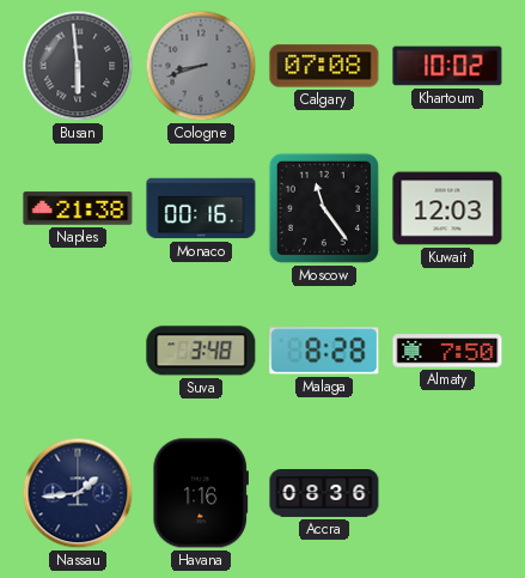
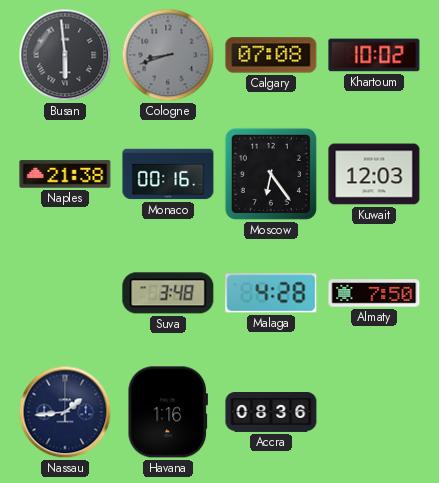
Moscow: 11:24 -> 6:24
Malaga: 8:28 -> 4:28
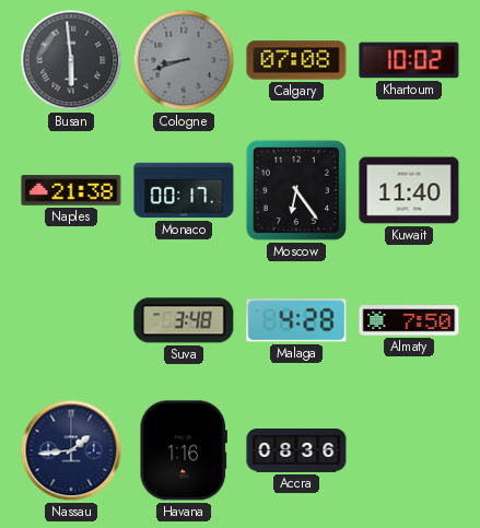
Monaco: 00:16 -> 00:17
Kuwait: 12:03 -> 11:40
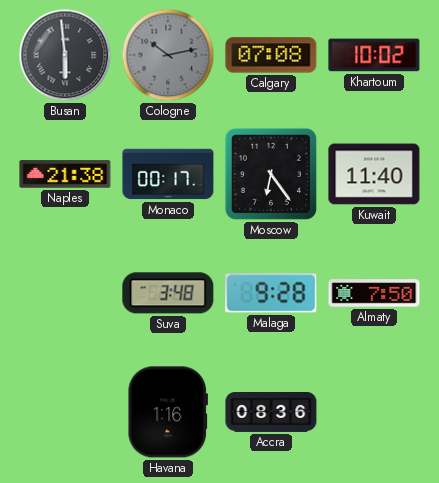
Cologne: 8:42 -> 10:13
Malaga: 4:28 -> 9:28
Nassau: 1:44 -> none
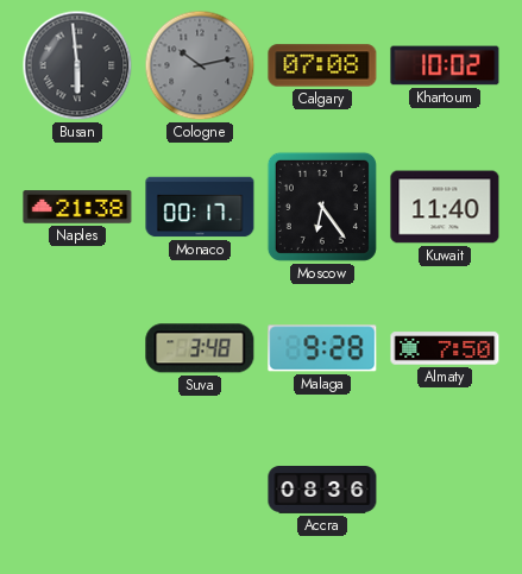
Havana: 1:16 -> none
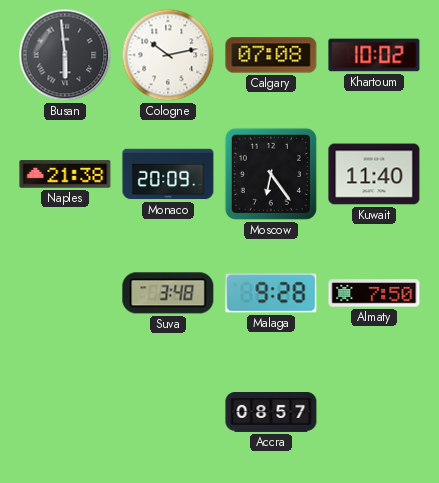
Cologne dial: grey -> white
Monaco: 00:17 -> 20:09
Accra: 08:36 -> 08:57
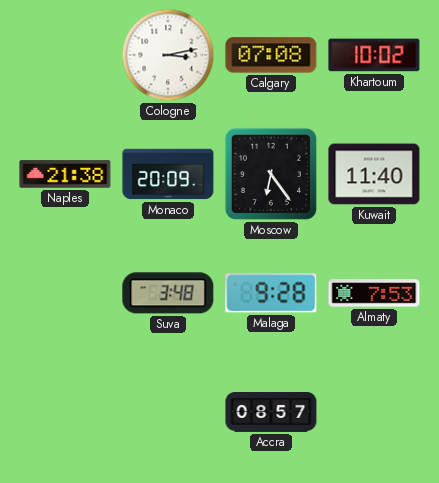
Busan: 5:59 -> none
Cologne: 10:13 -> 3:13
Almaty: 7:50 -> 7:53
